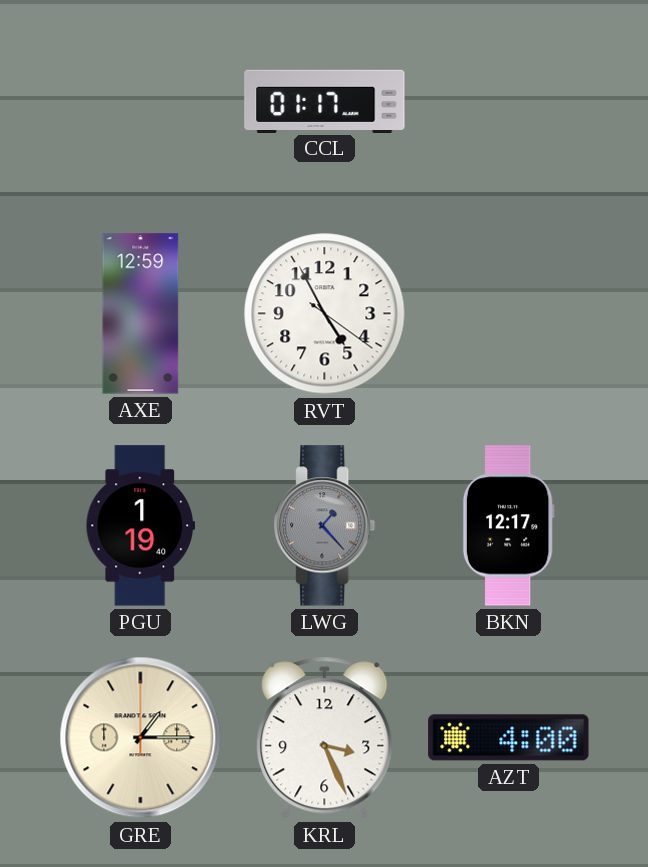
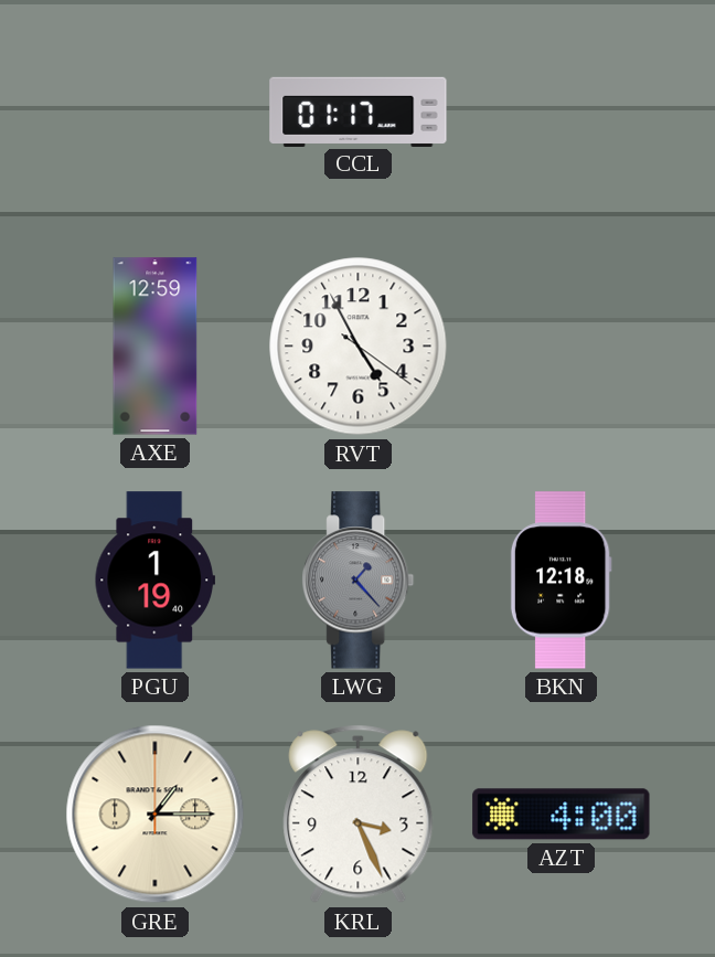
BKN: 12:17 -> 12:18
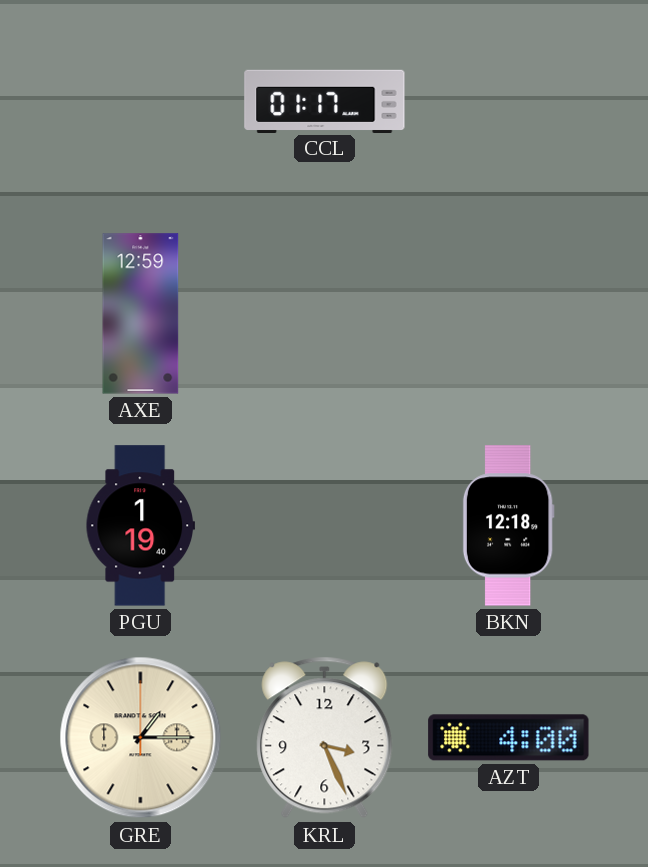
RVT: 4:55 -> none
LWG: 1:23 -> none
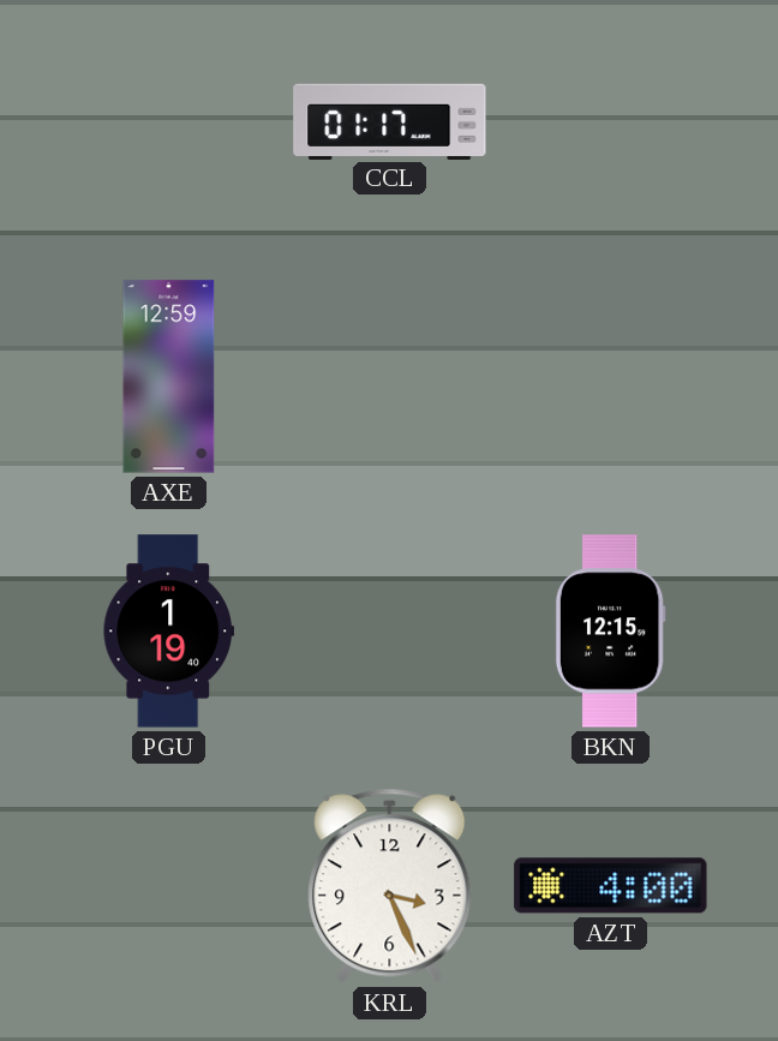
BKN: 12:18 -> 12:15
GRE: 1:15 -> none
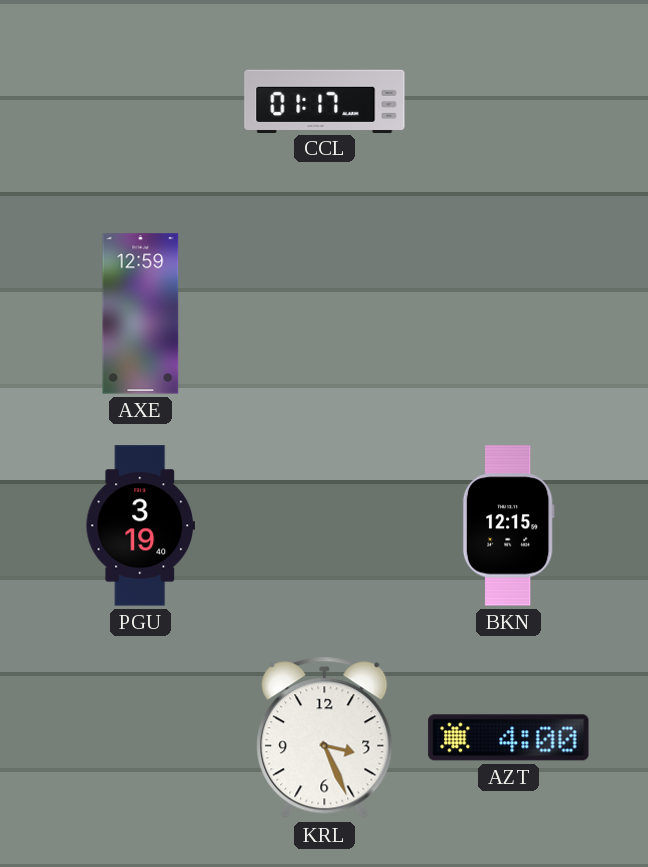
PGU: 1:19 -> 3:19
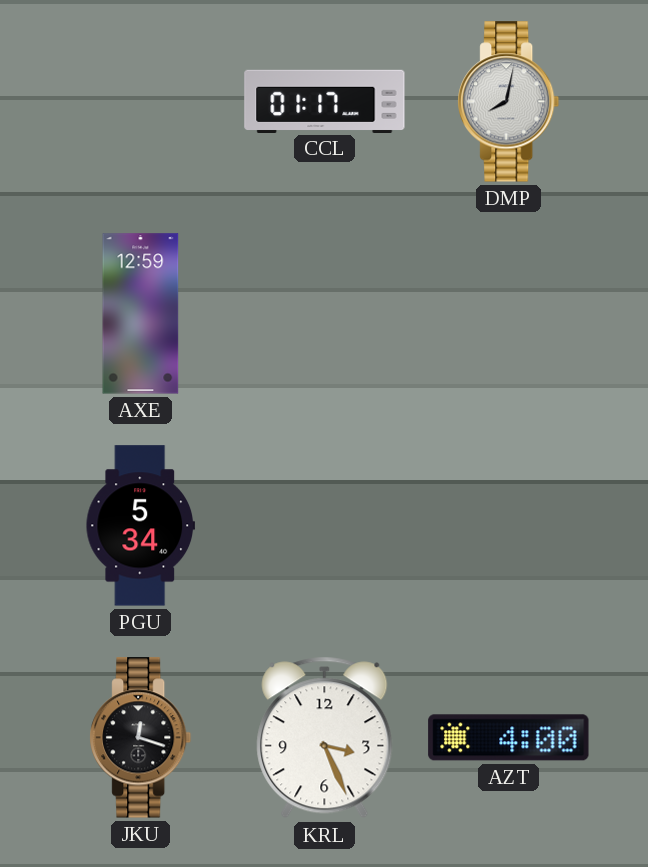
DMP: none -> 8:02
PGU: 3:19 -> 5:34
BKN: 12:15 -> none
JKU: none -> 12:18
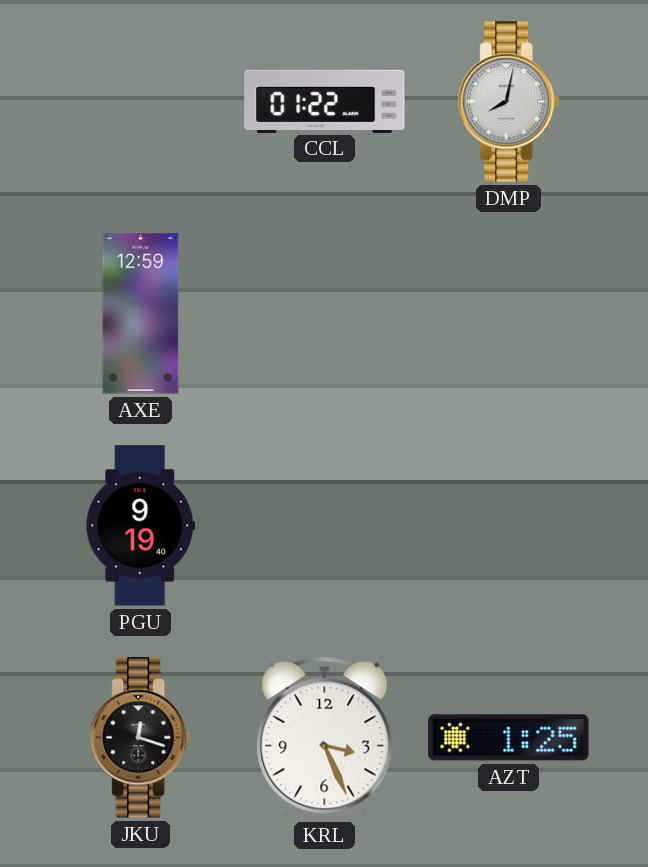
CCL: 01:17 -> 01:22
PGU: 5:34 -> 9:19
AZT: 4:00 -> 1:25
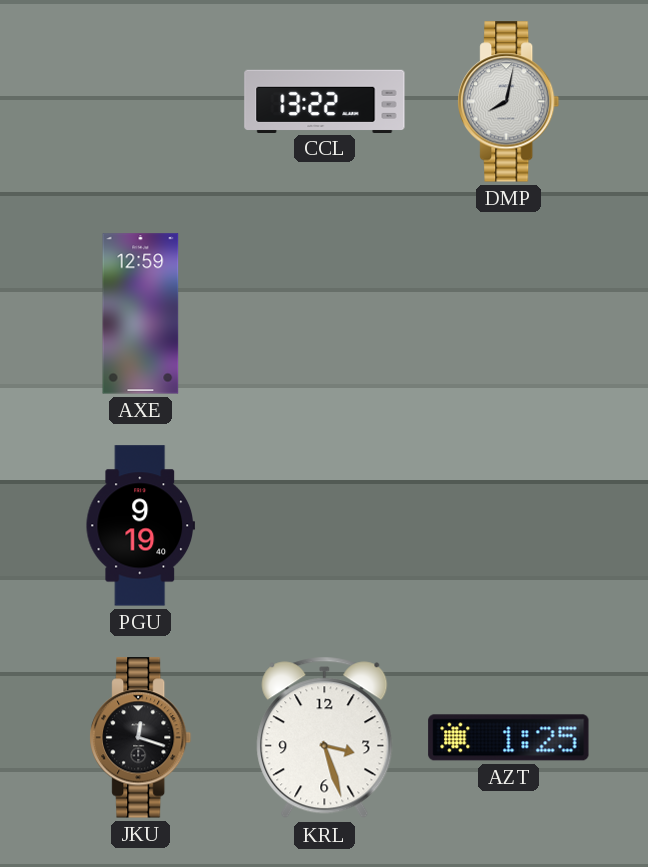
CCL: 01:22 -> 13:22
KRL: 3:26 -> 3:27
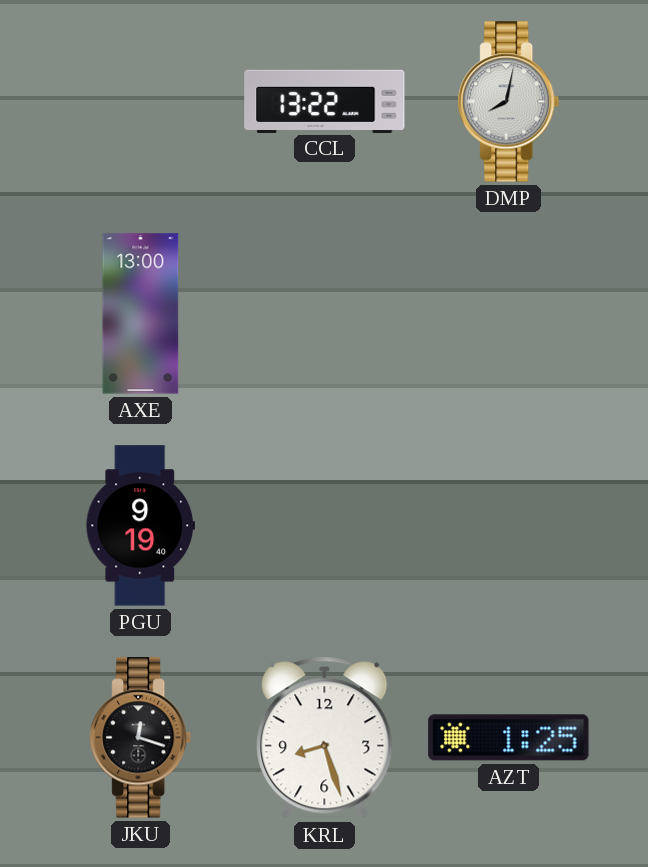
AXE: 12:59 -> 13:00
KRL: 3:27 -> 8:27
